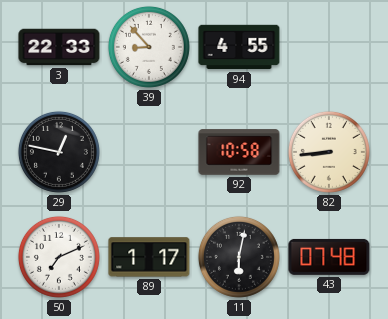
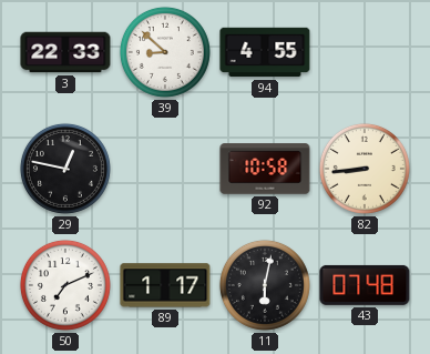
39: 8:53 -> 8:52
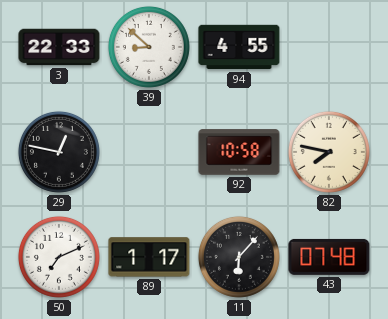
82: 8:44 -> 7:47
11: 6:02 -> 6:07
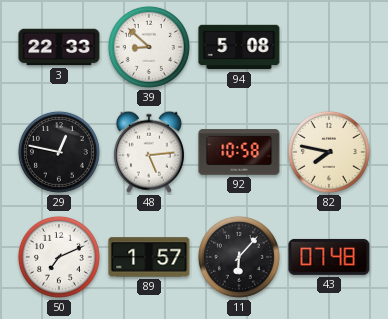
94: 4:55 -> 5:08
48: none -> 5:14
89: 1:17 -> 1:57
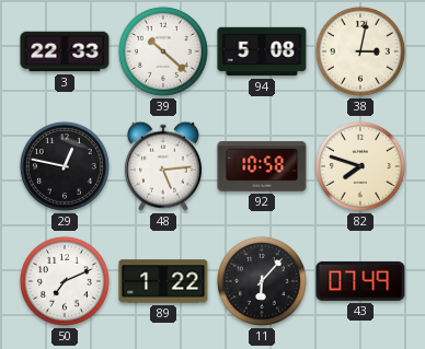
39: 8:52 -> 10:22
38: none -> 3:02
82: 7:47 -> 7:48
89: 1:57 -> 1:22
43: 07:48 -> 07:49
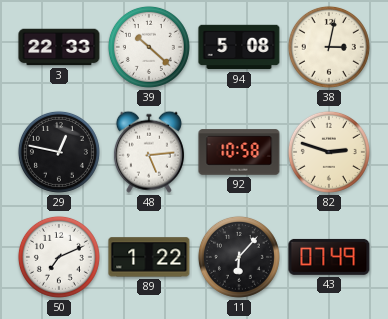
82: 7:48 -> 2:48
